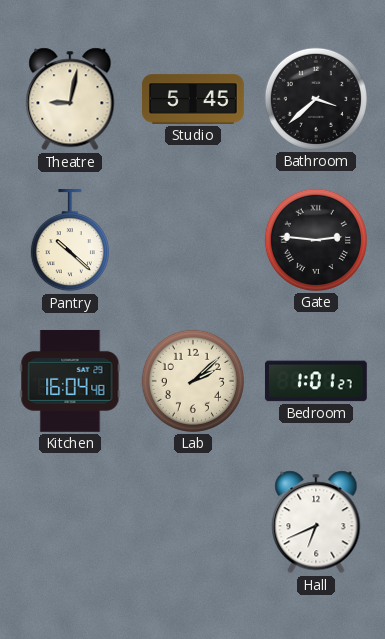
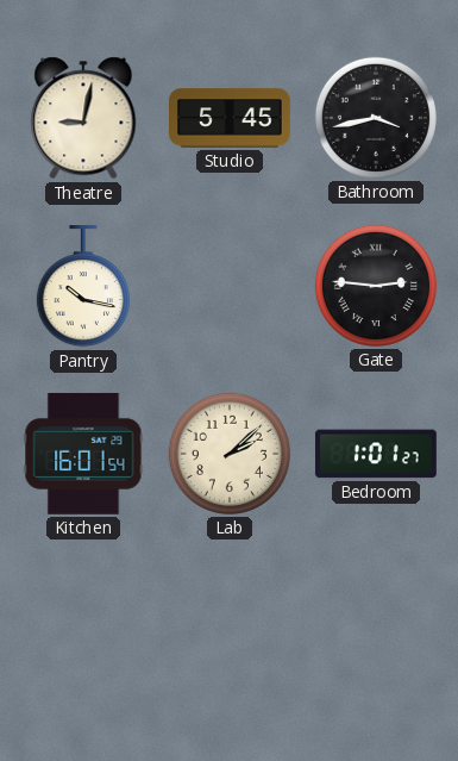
Bathroom: 3:38 -> 3:43
Pantry: 10:22 -> 10:17
Kitchen: 16:04 -> 16:01
Hall: 6:41 -> none
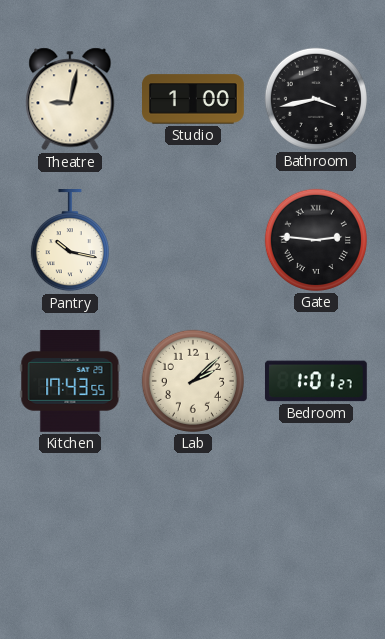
Studio: 5:45 -> 1:00
Kitchen: 16:01 -> 17:43
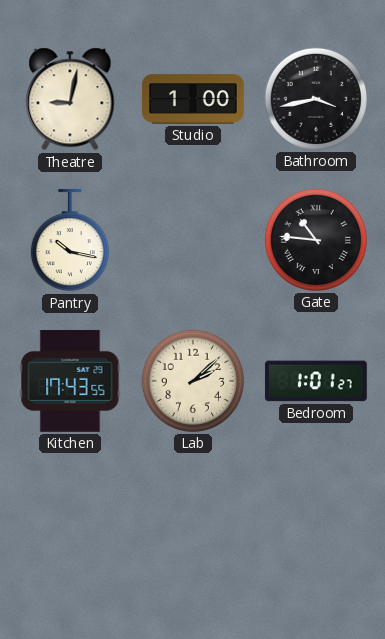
Gate: 2:46 -> 10:46
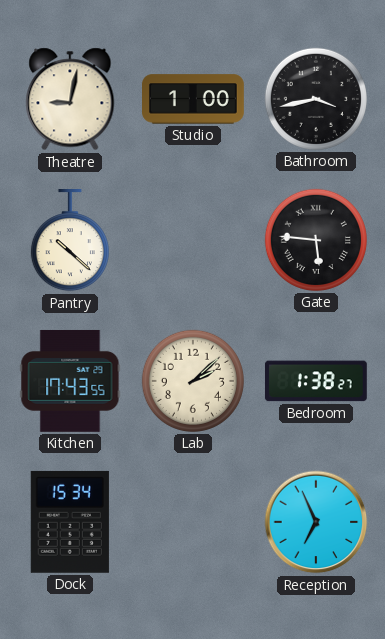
Pantry: 10:17 -> 10:22
Gate: 10:46 -> 5:46
Bedroom: 1:01 -> 1:38
Dock: none -> 15:34
Reception: none -> 6:56
